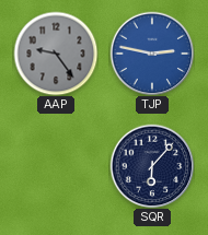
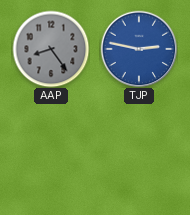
AAP: 9:24 -> 8:24
SQR: 6:07 -> none
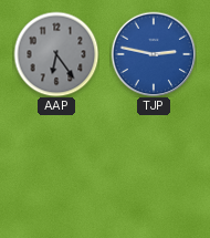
AAP: 8:24 -> 6:24
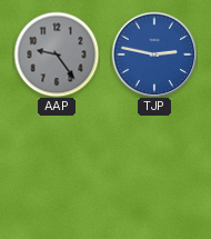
AAP: 6:24 -> 9:24
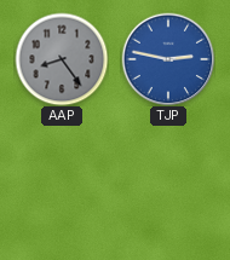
AAP: 9:24 -> 8:24
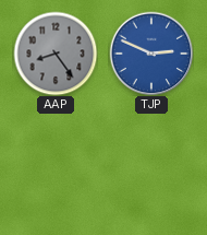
TJP: 2:47 -> 2:49
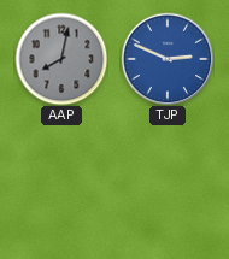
AAP: 8:24 -> 8:02
